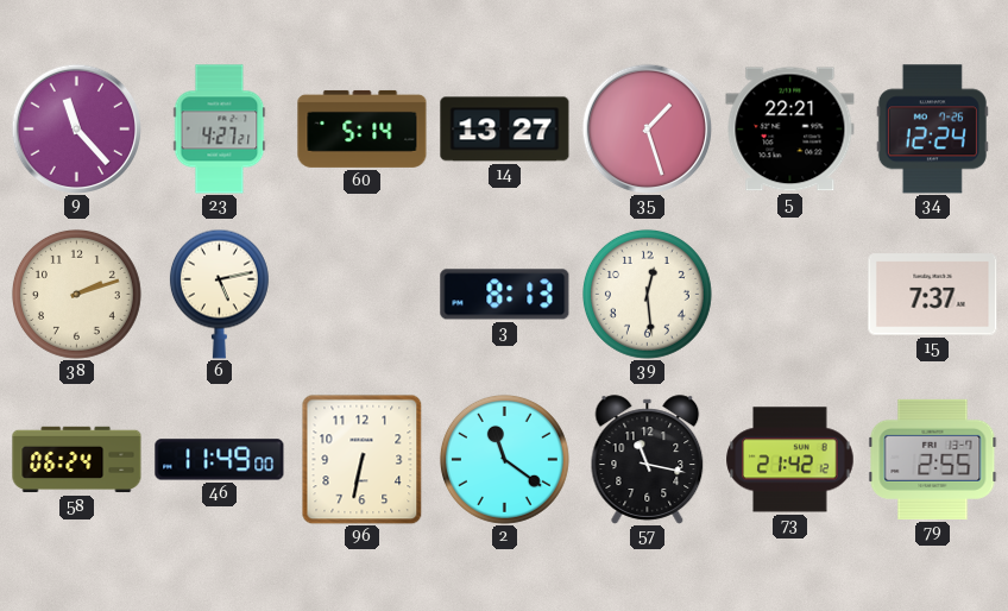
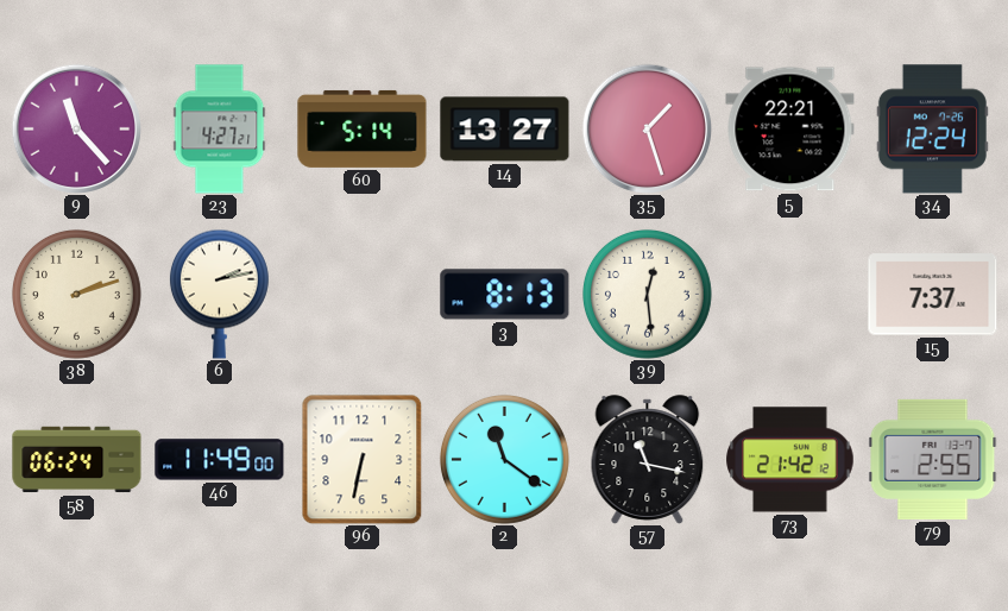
6: 5:13 -> 2:13
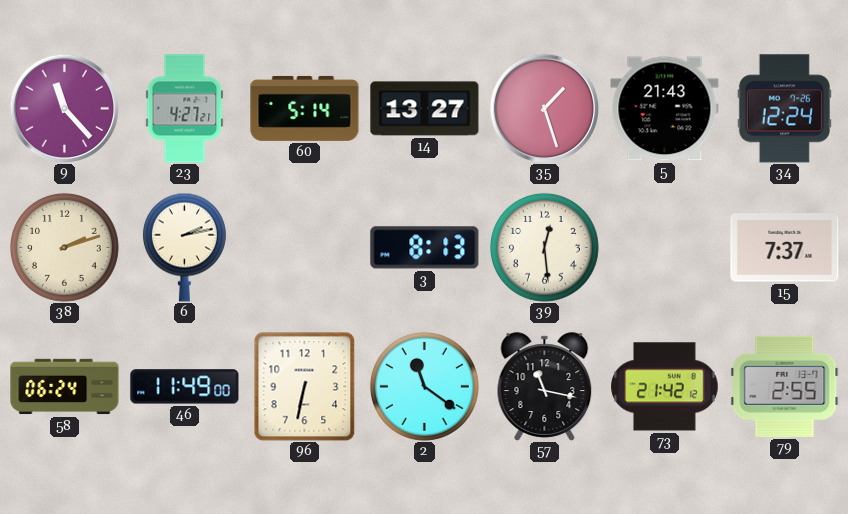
5: 22:21 -> 21:43
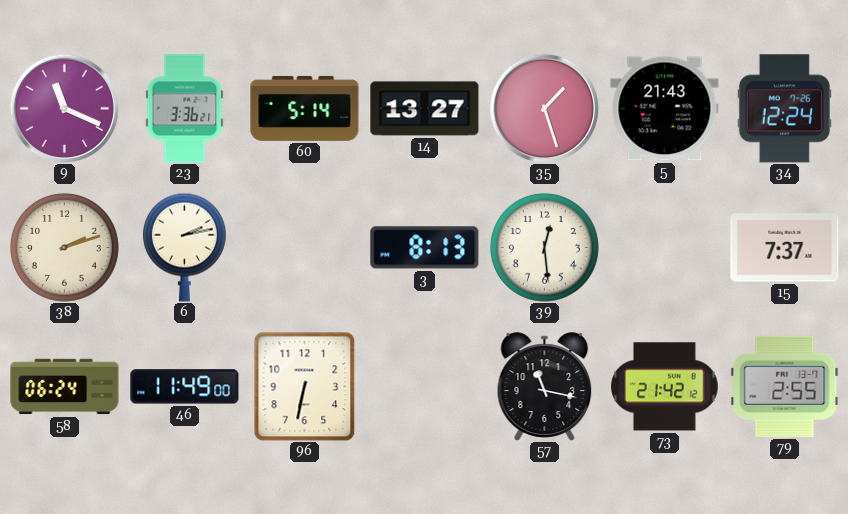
9: 11:23 -> 11:19
23: 4:27 -> 3:36
2: 11:21 -> none
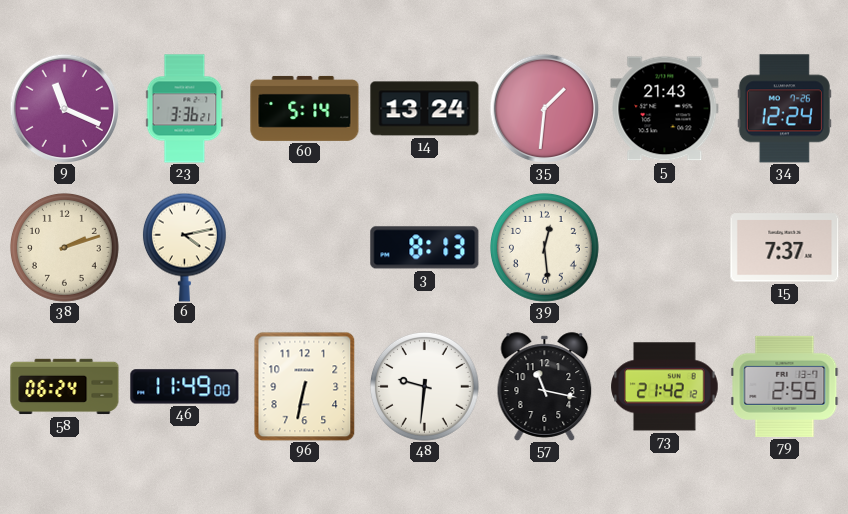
14: 13:27 -> 13:24
35: 1:27 -> 1:31
6: 2:13 -> 4:13
48: none -> 9:31
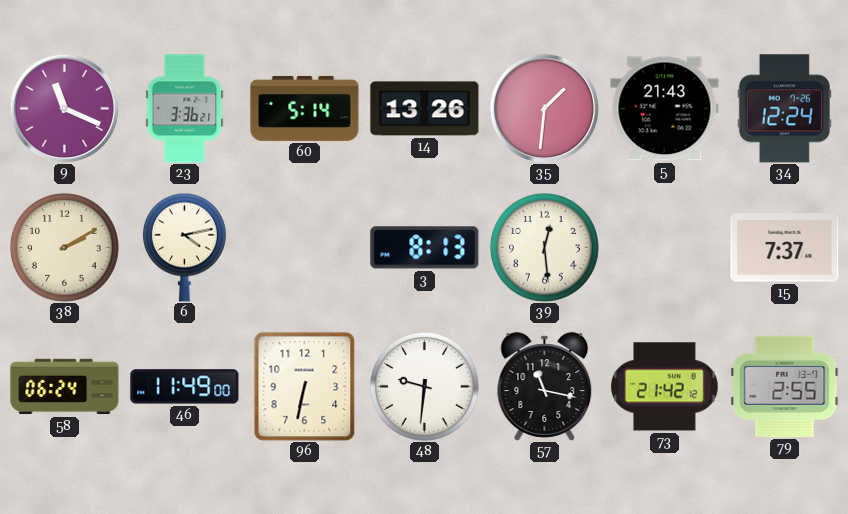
14: 13:24 -> 13:26
38: 2:12 -> 2:10
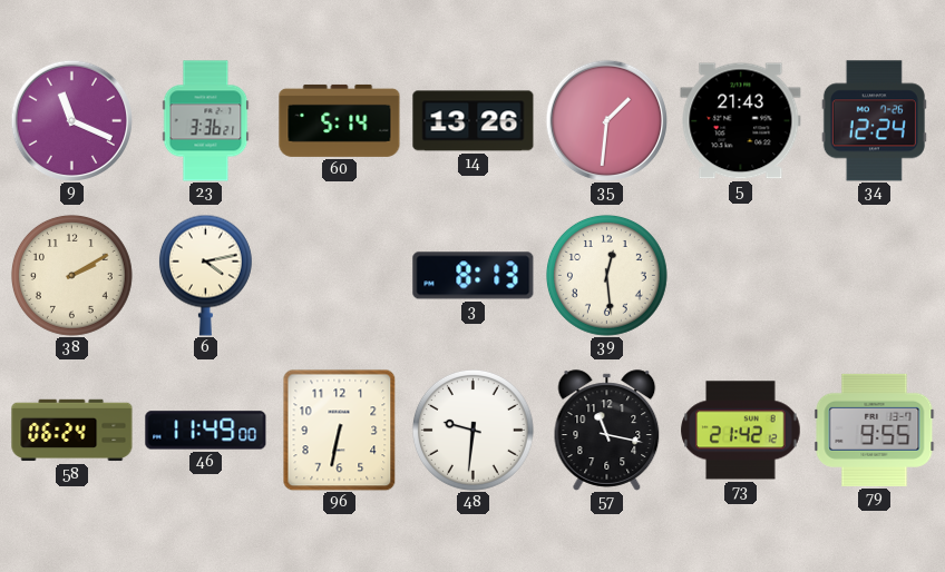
15: 7:37 -> none
79: 2:55 -> 9:55
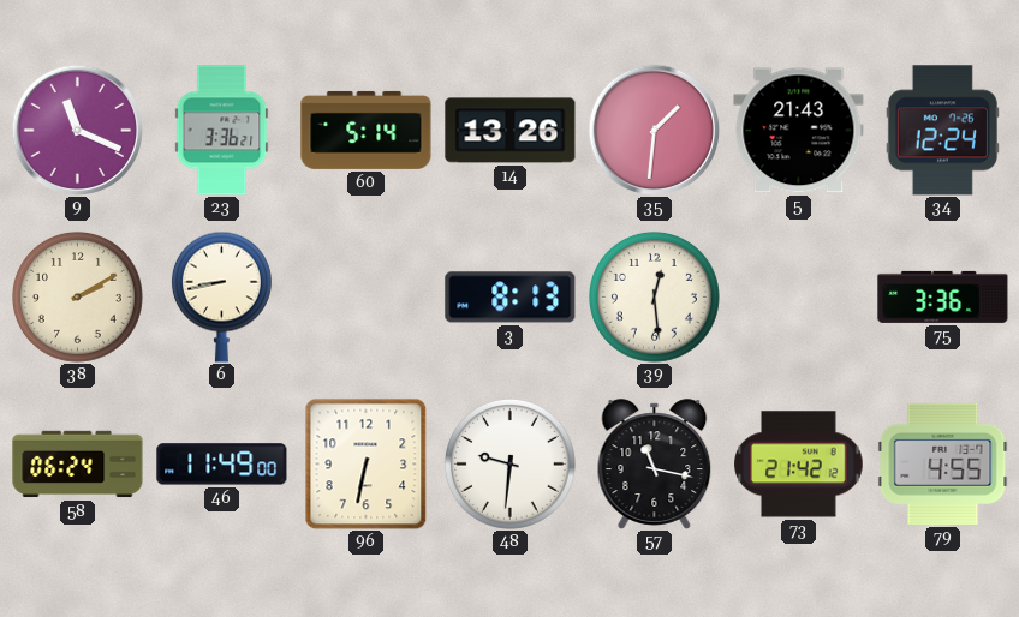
6: 4:13 -> 8:43
75: none -> 3:36
79: 9:55 -> 4:55
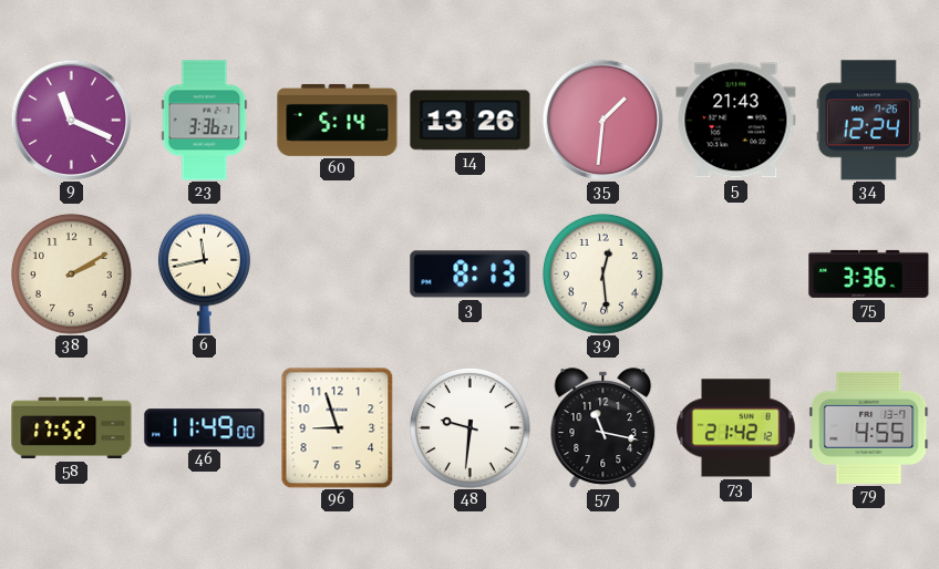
6: 8:43 -> 11:43
58: 06:24 -> 17:52
96: 6:32 -> 8:57
